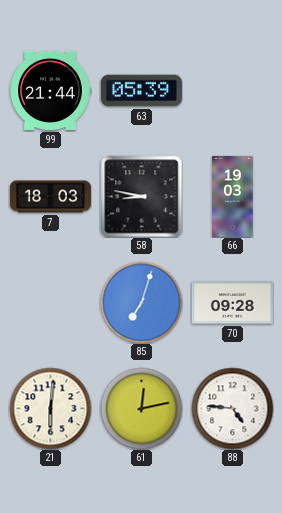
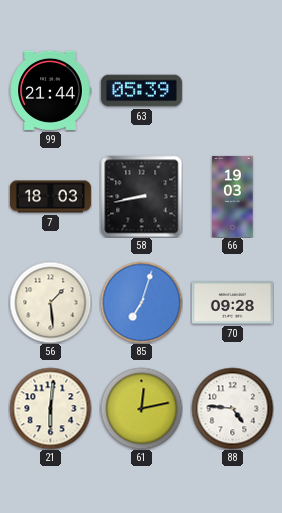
58: 8:47 -> 8:43
56: none -> 1:29
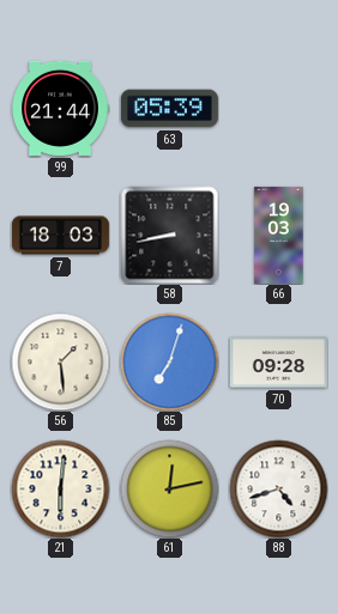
88: 4:46 -> 4:42
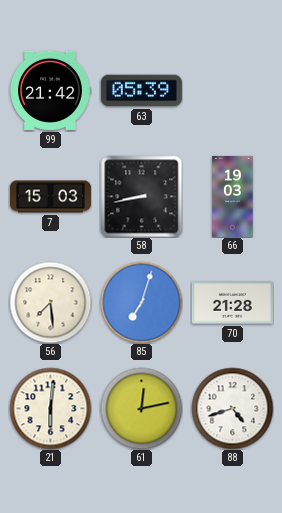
99: 21:44 -> 21:42
7: 18:03 -> 15:03
56: 1:29 -> 7:29
70: 09:28 -> 21:28
